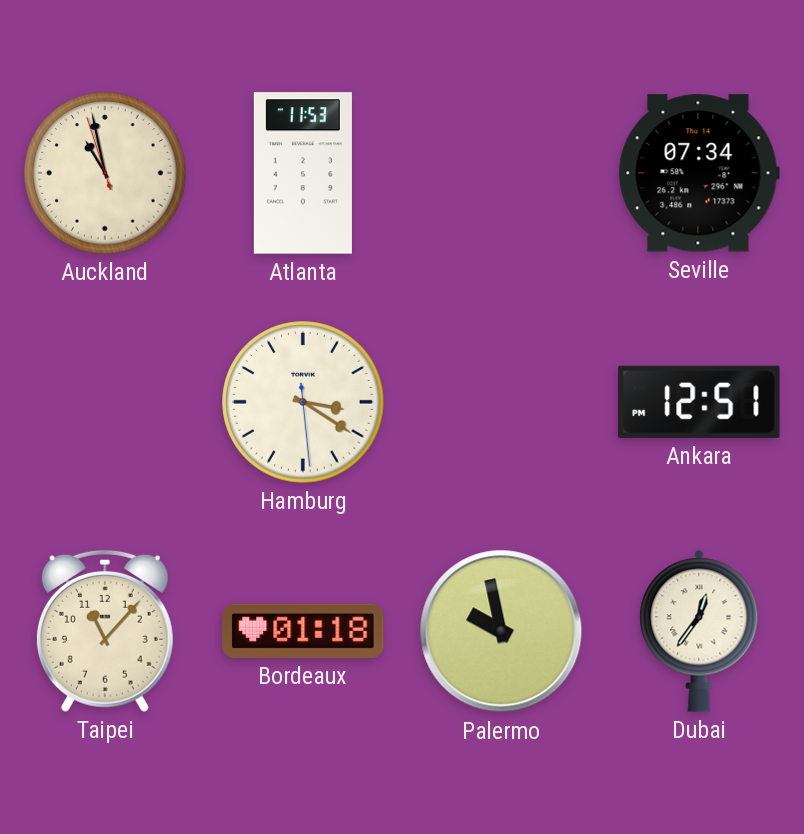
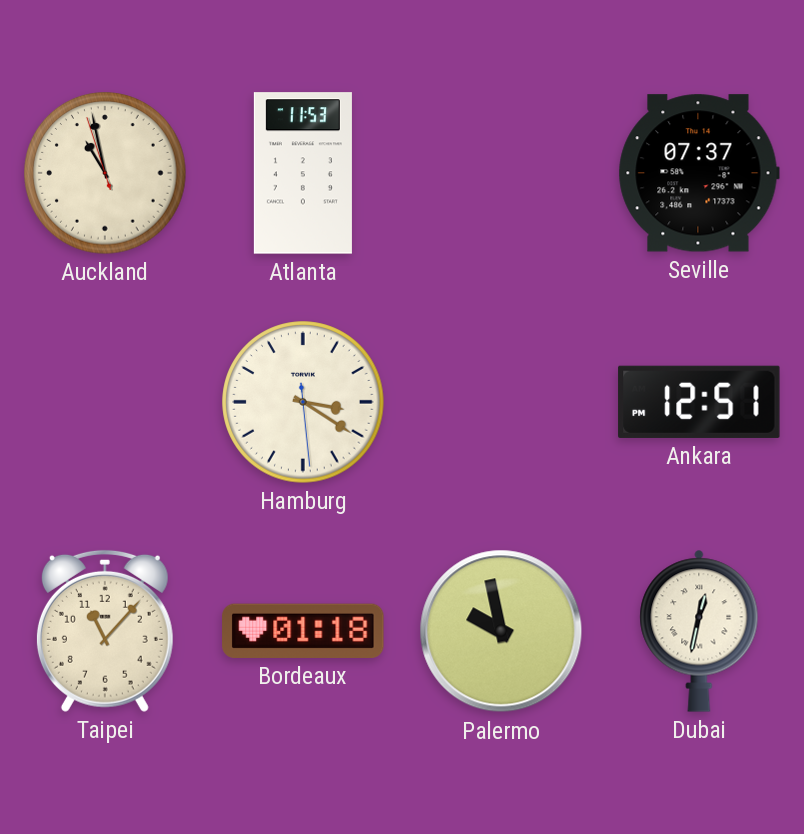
Seville: 07:34 -> 07:37
Dubai: 12:36 -> 12:32
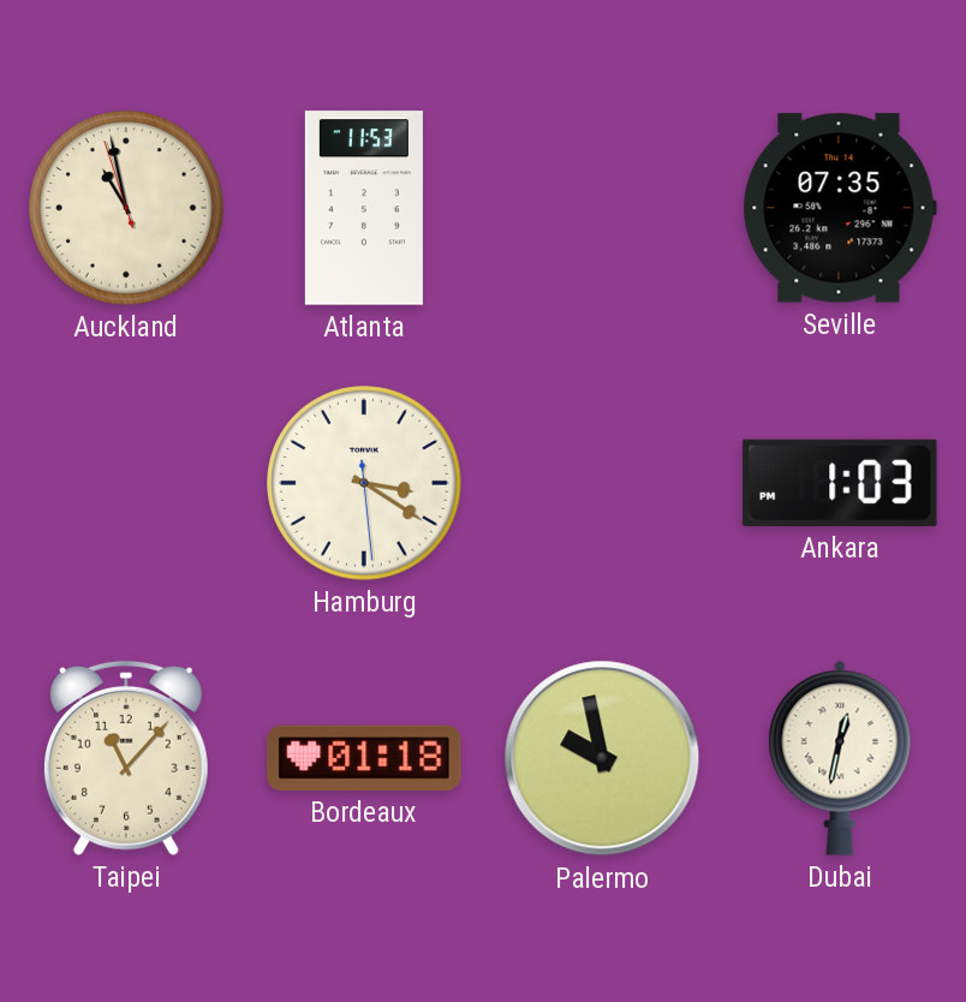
Seville: 07:37 -> 07:35
Ankara: 12:51 -> 1:03
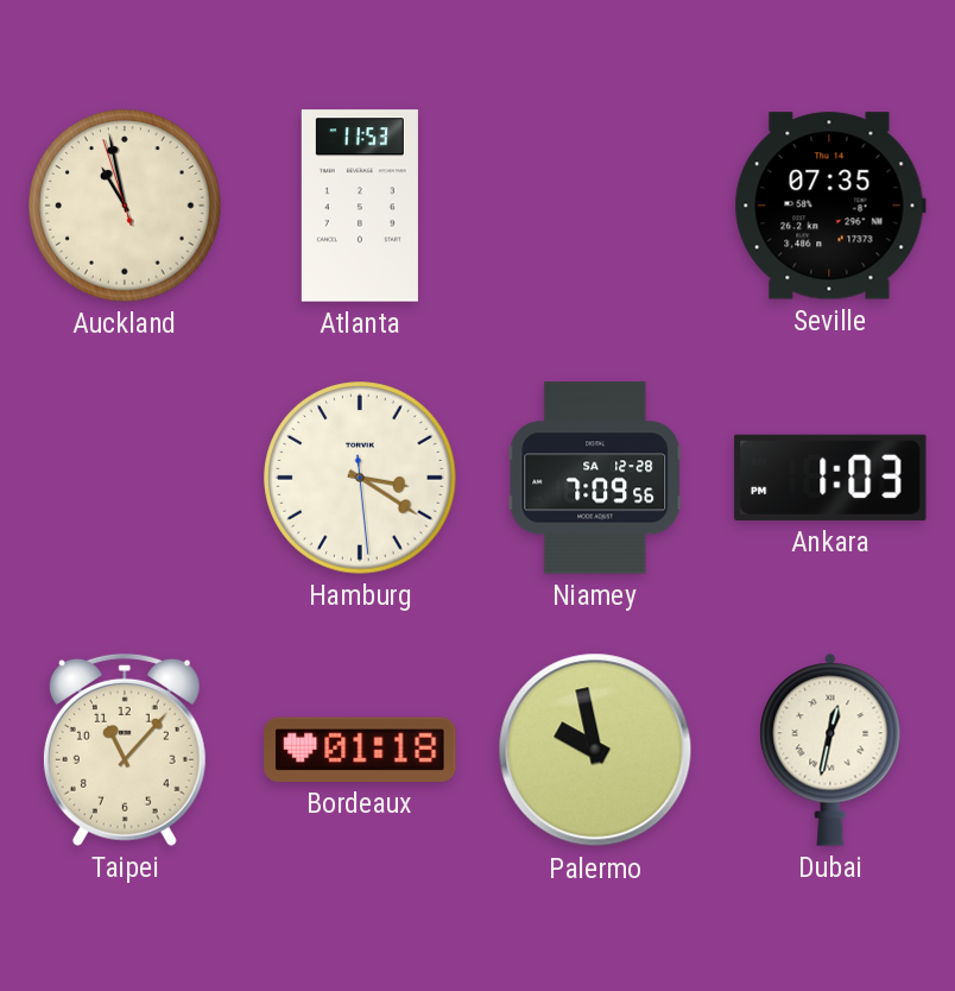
Niamey: none -> 7:09
